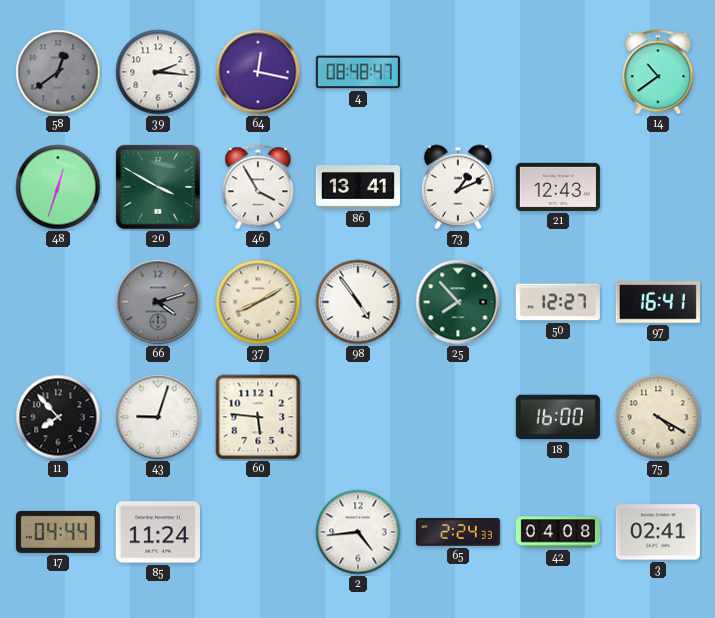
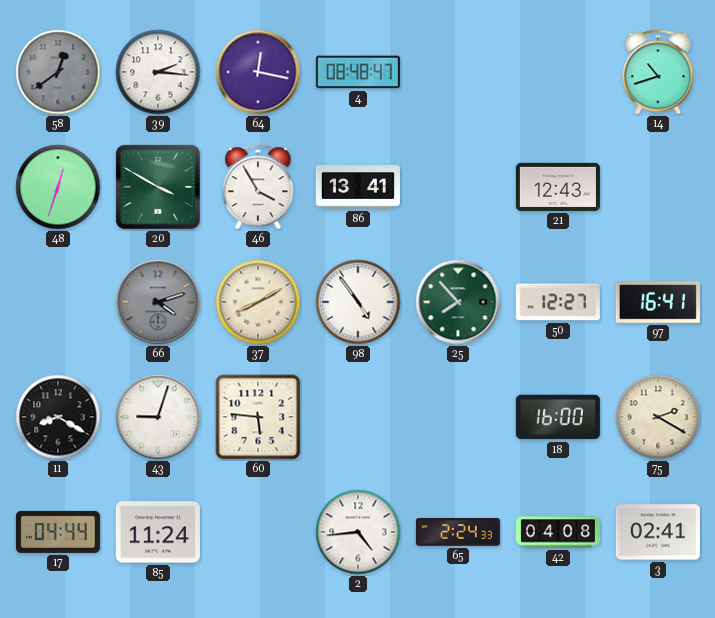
14: 10:39 -> 10:42
73: 1:11 -> none
11: 7:53 -> 8:20
75: 4:20 -> 2:20
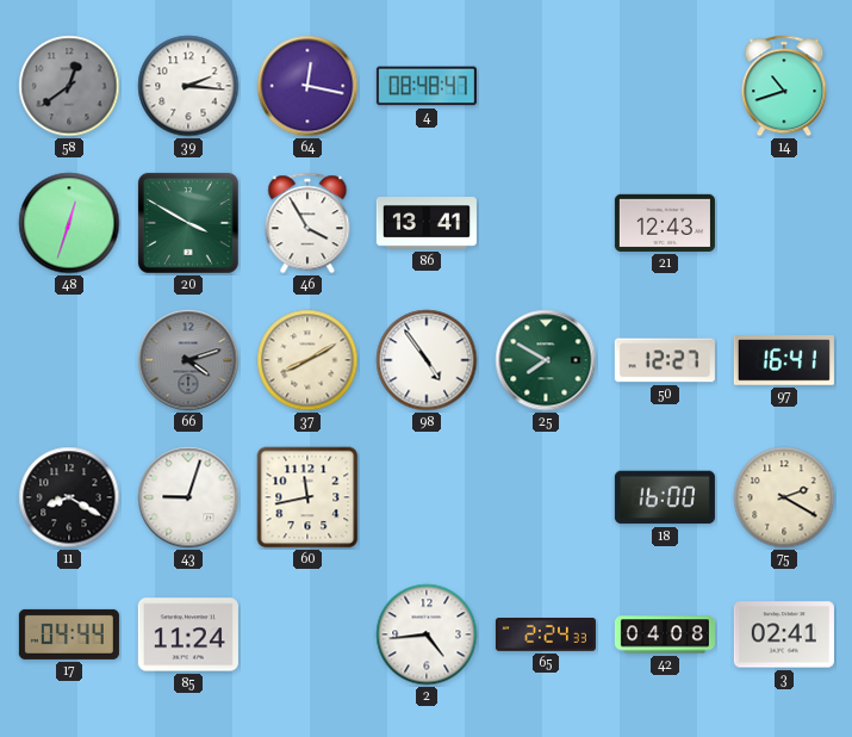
25: 7:53 -> 7:50
60: 5:46 -> 11:43
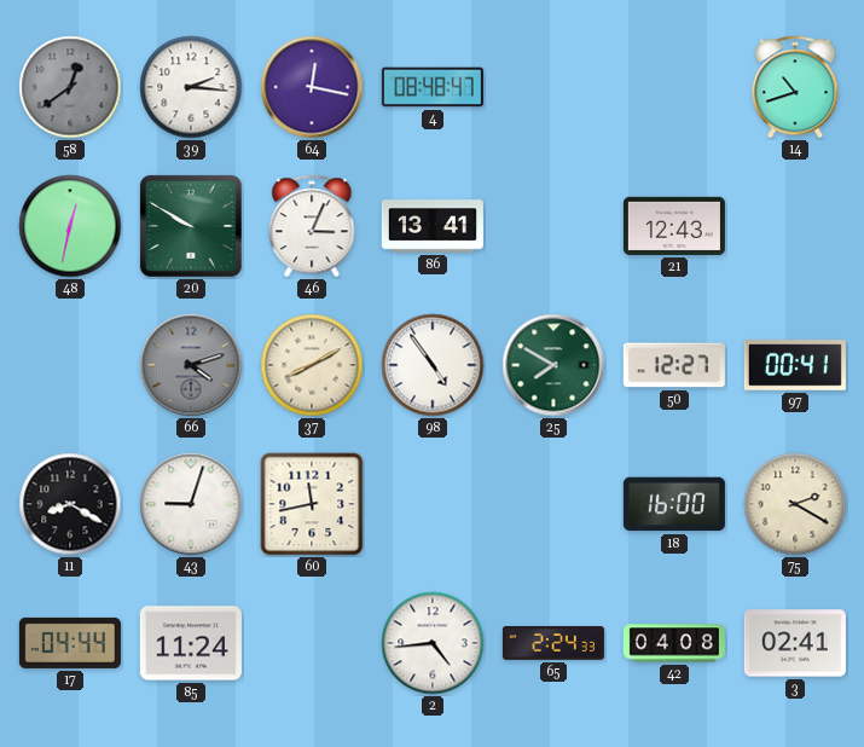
48: 12:33 -> 12:32
20: 3:50 -> 9:50
46: 3:55 -> 3:04
97: 16:41 -> 00:41
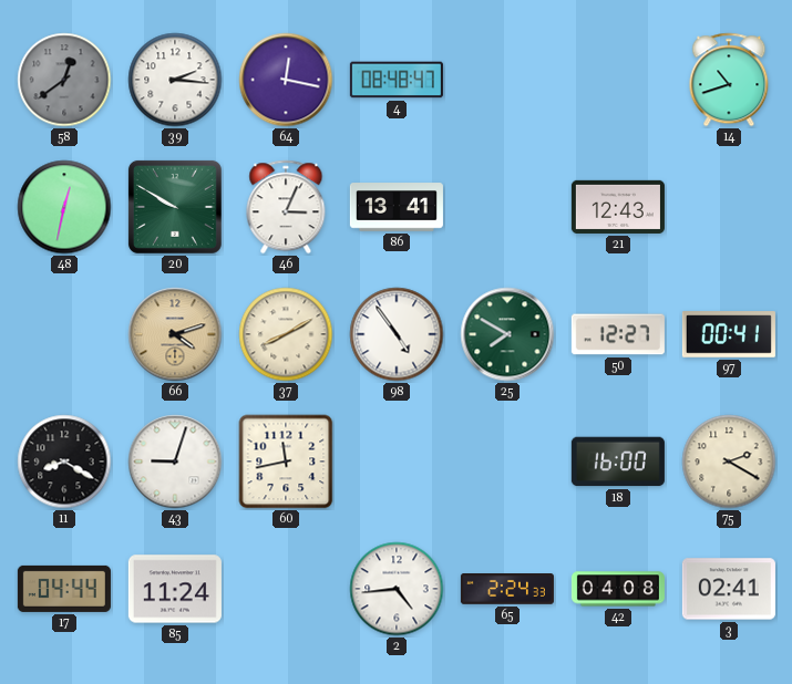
66 dial: grey -> champagne
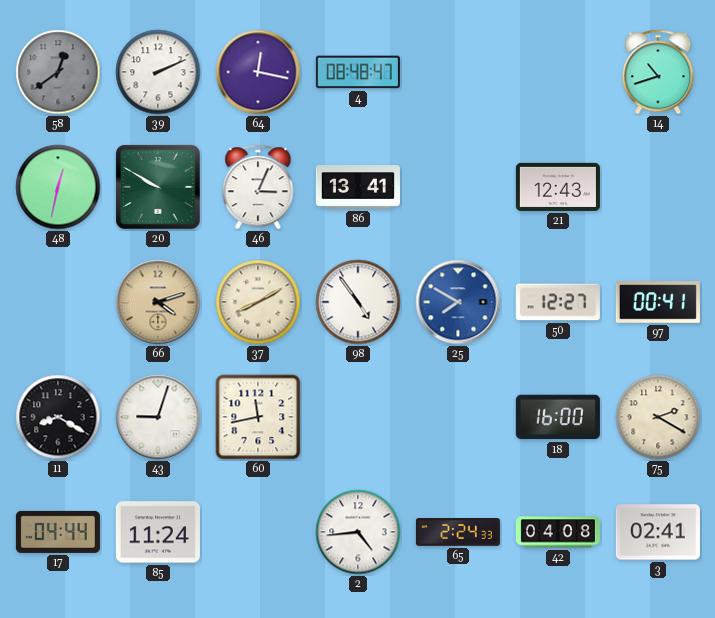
39: 2:16 -> 2:11
25 dial: green -> blue
